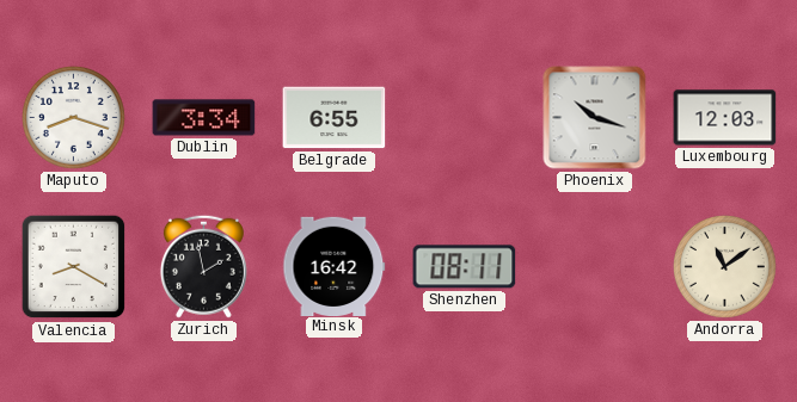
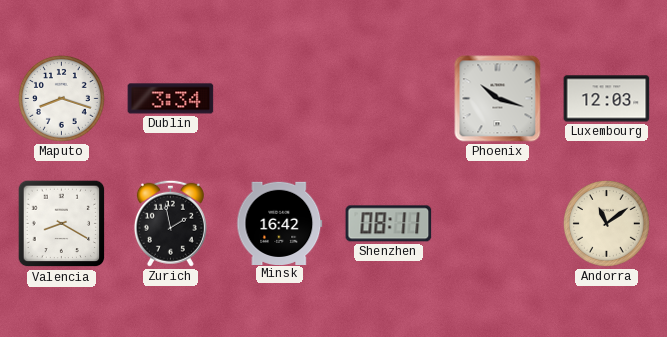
Belgrade: 6:55 -> none
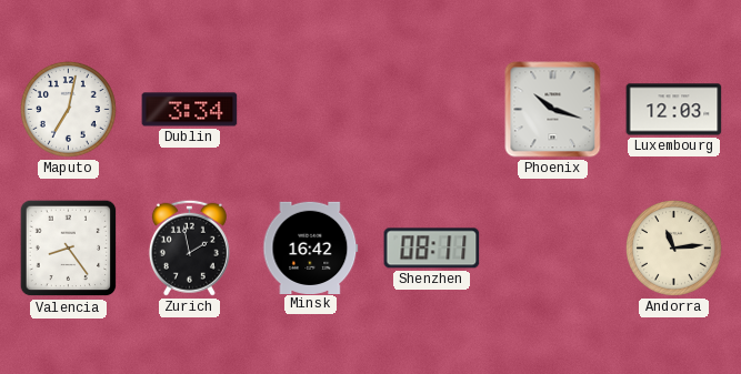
Maputo: 8:18 -> 7:02
Valencia: 8:20 -> 8:24
Andorra: 11:09 -> 11:14
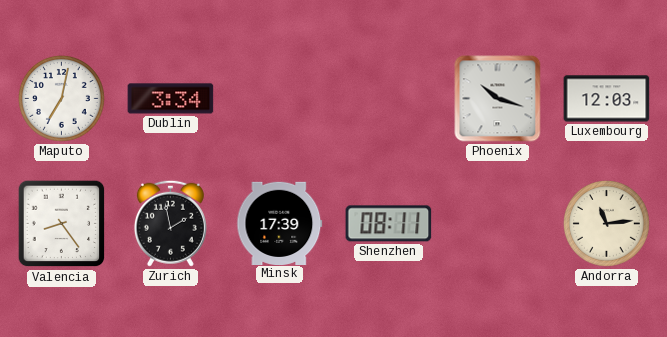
Minsk: 16:42 -> 17:39
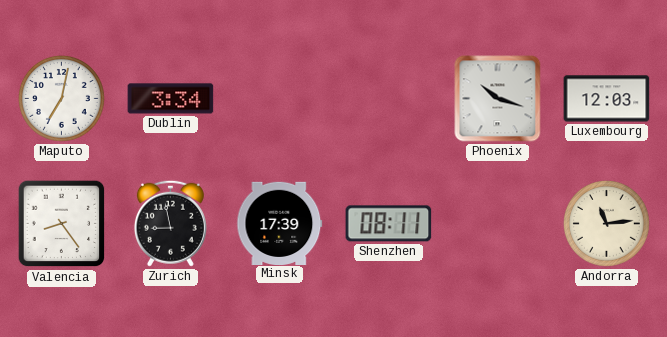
Zurich: 1:58 -> 8:58
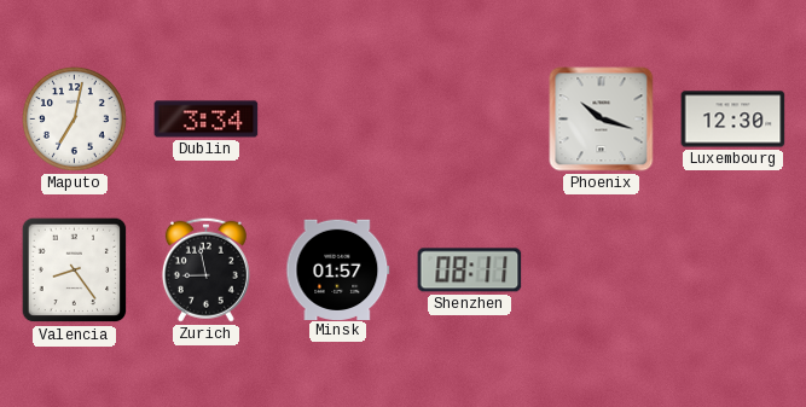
Luxembourg: 12:03 -> 12:30
Minsk: 17:39 -> 01:57
Andorra: 11:14 -> none
